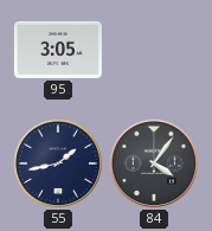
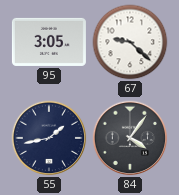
67: none -> 9:22
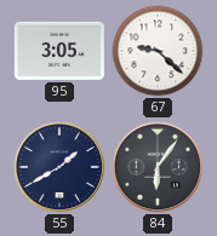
55: 1:43 -> 1:40
84: 4:06 -> 6:06
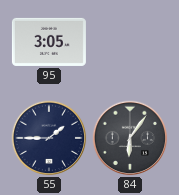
67: 9:22 -> none
55: 1:40 -> 1:45
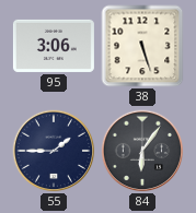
95: 3:05 -> 3:06
38: none -> 5:27
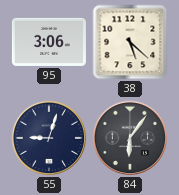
38: 5:27 -> 5:22
55: 1:45 -> 9:03
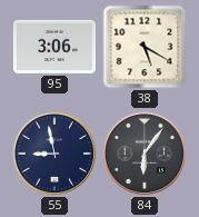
38: 5:22 -> 5:20
55: 9:03 -> 8:58
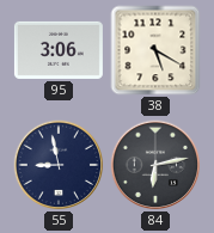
84: 6:06 -> 6:13
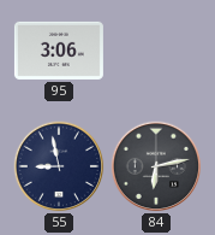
38: 5:20 -> none
